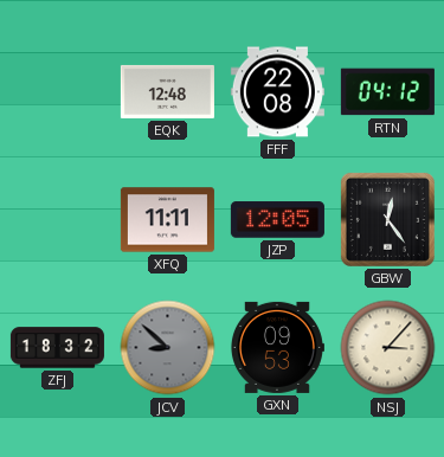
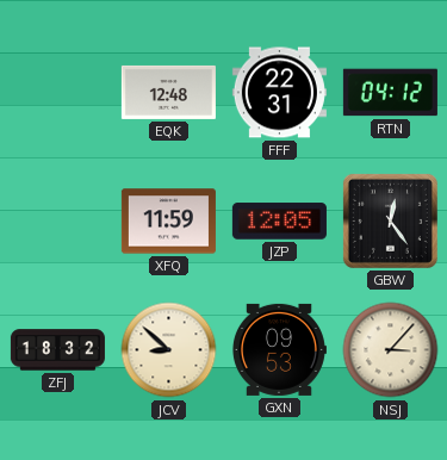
FFF: 22:08 -> 22:31
XFQ: 11:11 -> 11:59
JCV dial: grey -> cream
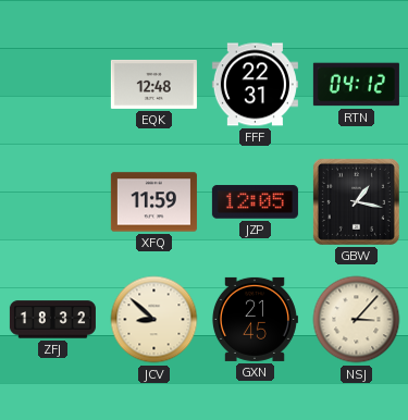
GBW: 12:24 -> 1:17
GXN: 09:53 -> 21:45
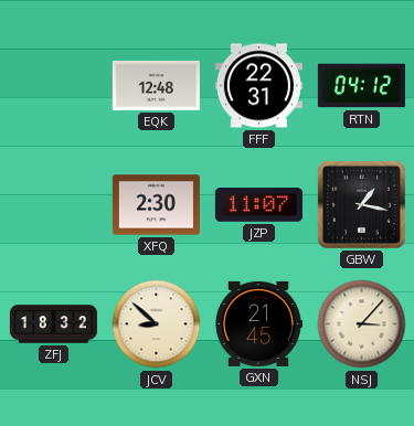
XFQ: 11:59 -> 2:30
JZP: 12:05 -> 11:07
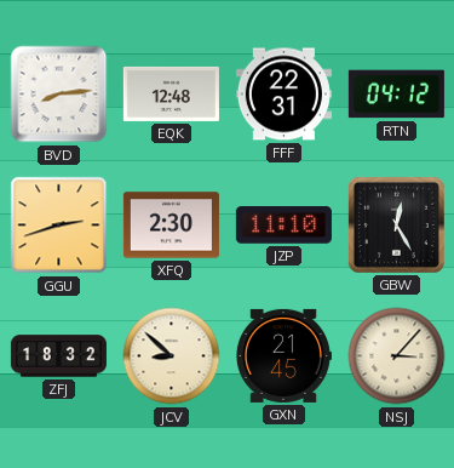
BVD: none -> 8:14
GGU: none -> 2:42
JZP: 11:07 -> 11:10
GBW: 1:17 -> 12:25
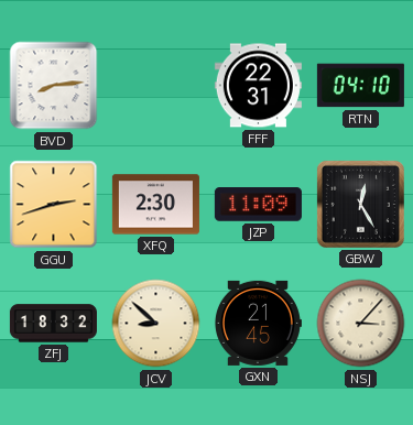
EQK: 12:48 -> none
RTN: 04:12 -> 04:10
JZP: 11:10 -> 11:09
